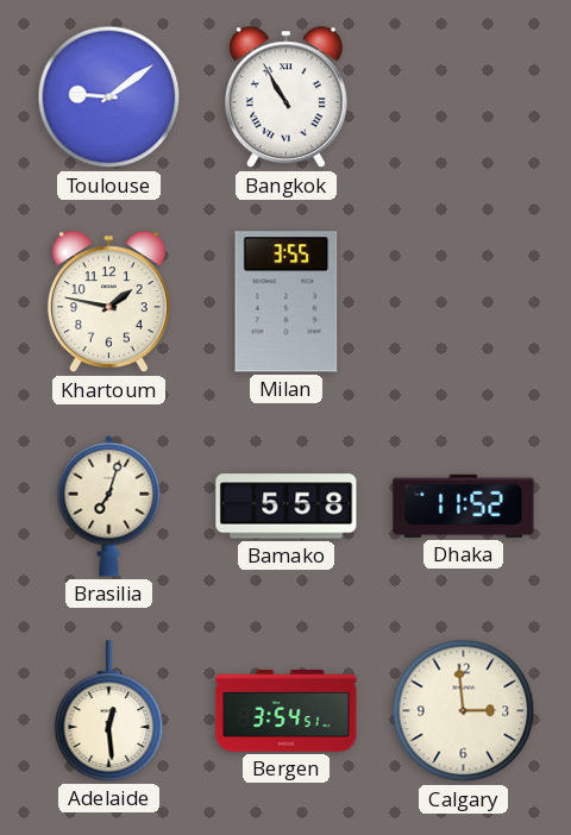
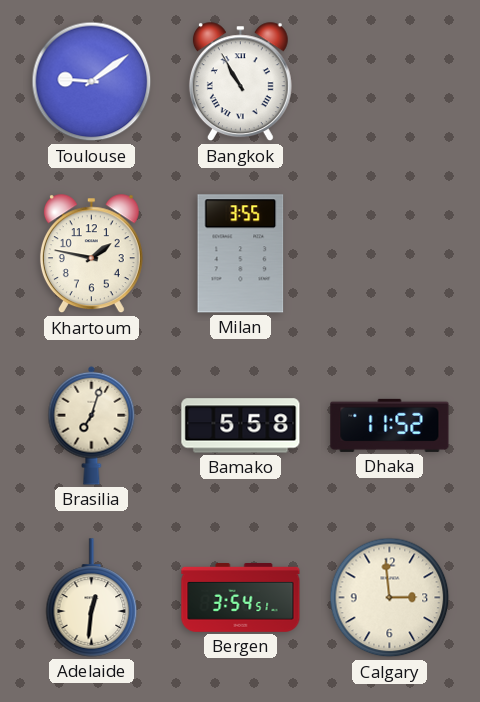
Adelaide: 12:29 -> 12:31
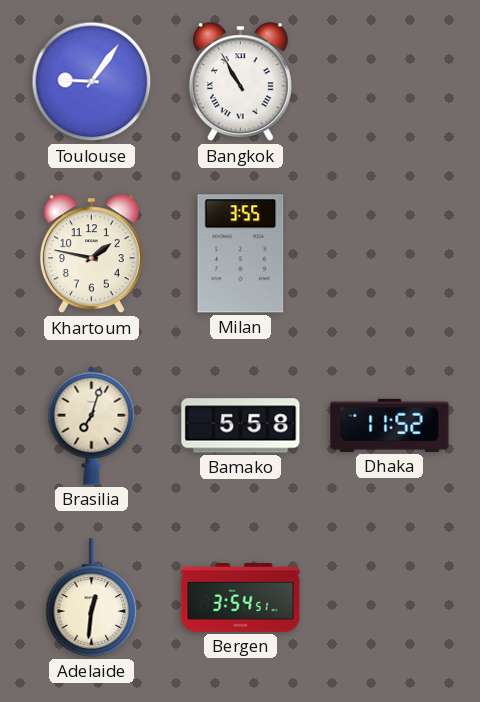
Toulouse: 9:09 -> 9:06
Calgary: 2:59 -> none
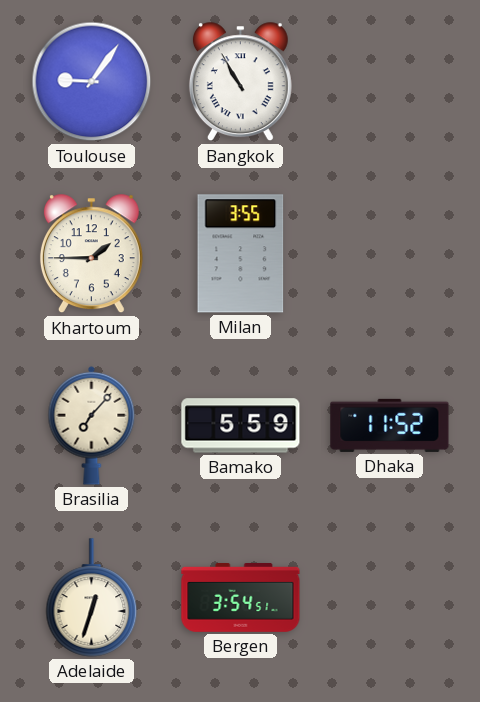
Khartoum: 1:47 -> 1:45
Brasilia: 7:03 -> 7:07
Bamako: 5:58 -> 5:59
Adelaide: 12:31 -> 12:33
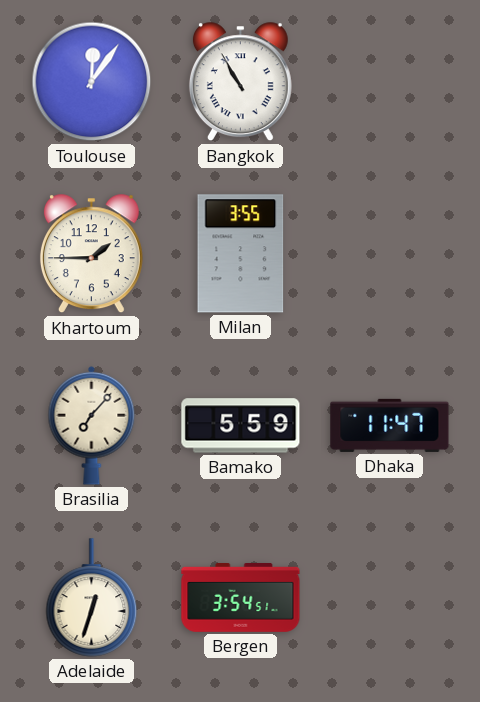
Toulouse: 9:06 -> 12:06
Dhaka: 11:52 -> 11:47
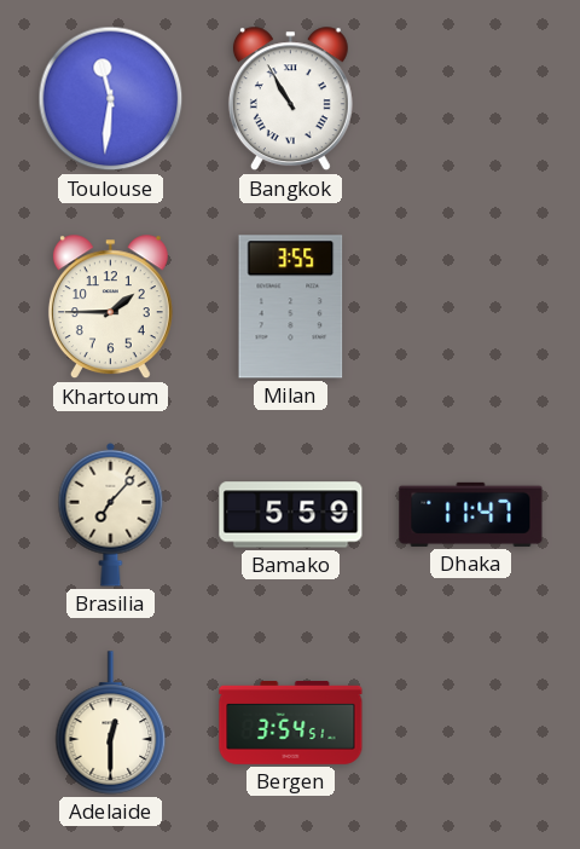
Toulouse: 12:06 -> 11:31
Adelaide: 12:33 -> 12:30
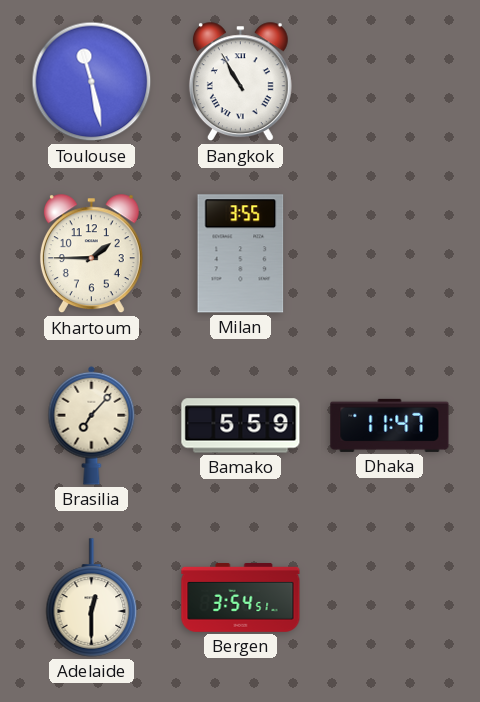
Toulouse: 11:31 -> 11:28
